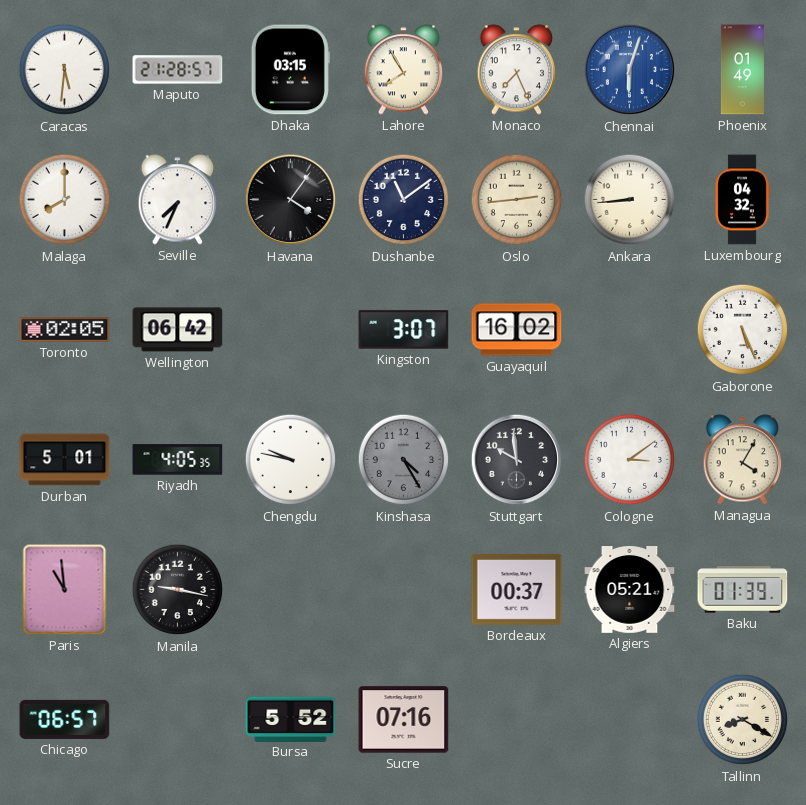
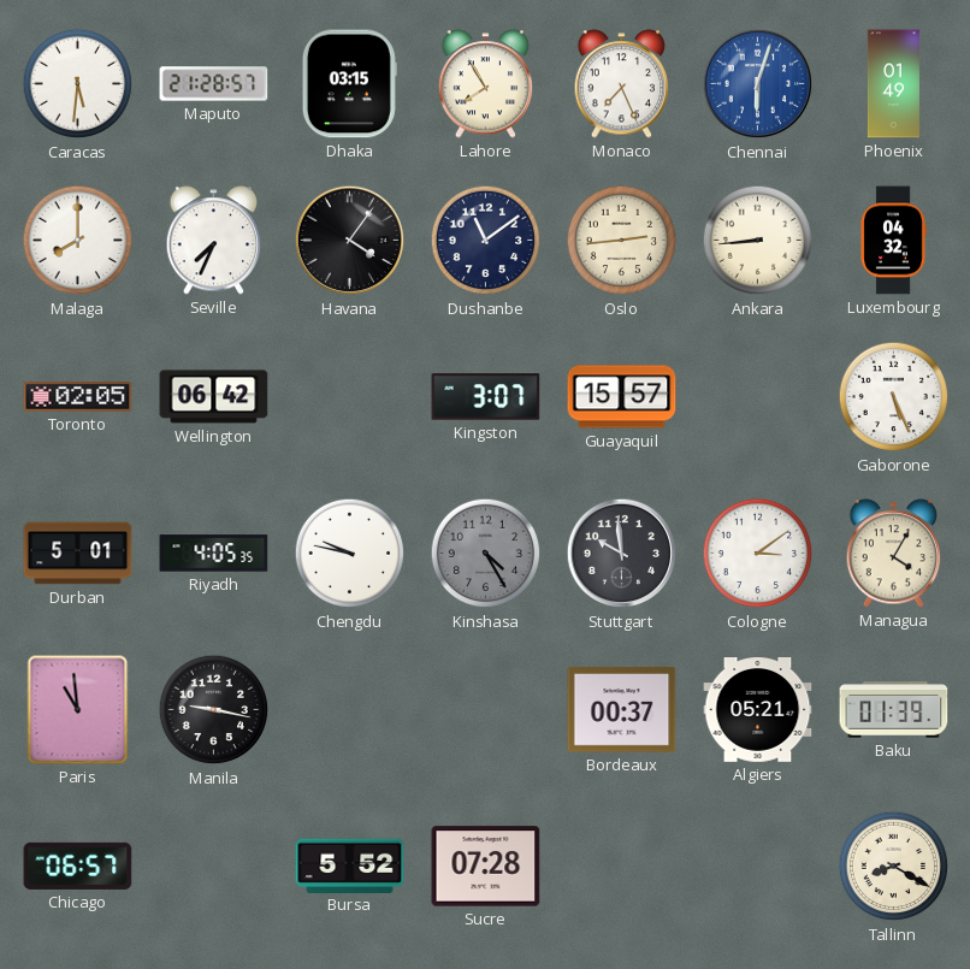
Guayaquil: 16:02 -> 15:57
Sucre: 07:16 -> 07:28
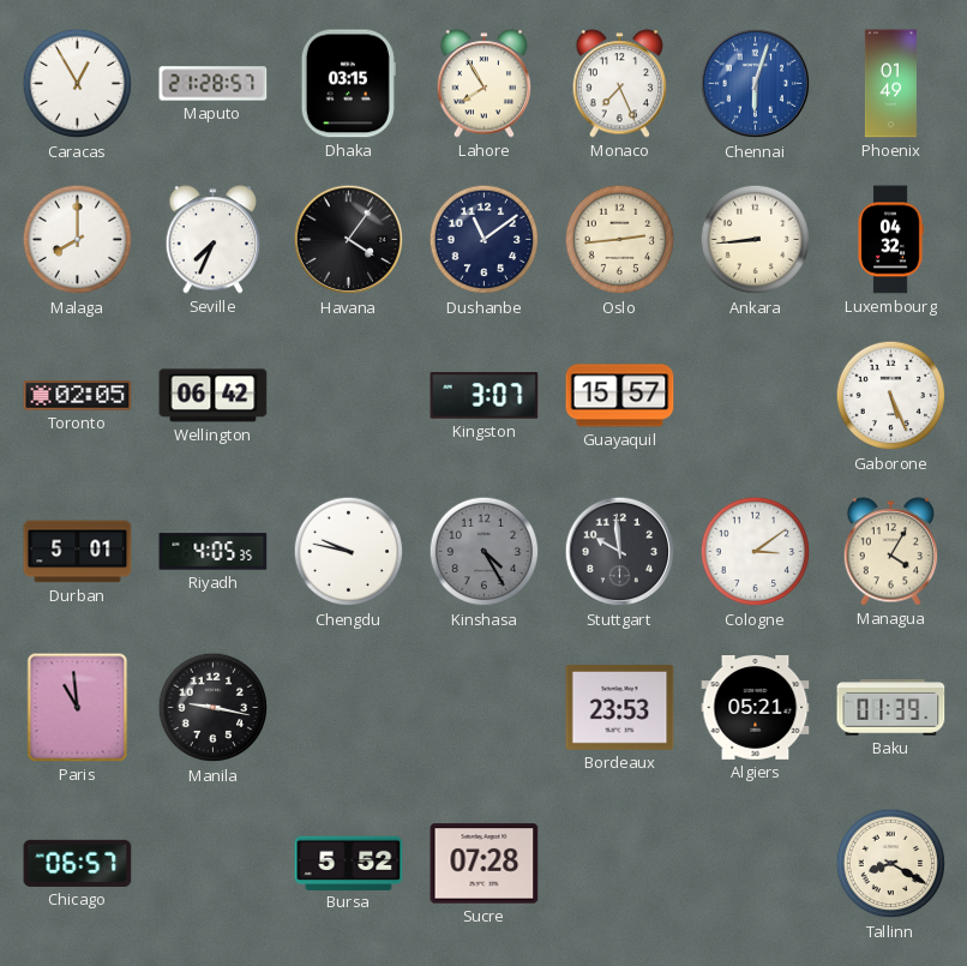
Caracas: 5:31 -> 12:55
Bordeaux: 00:37 -> 23:53
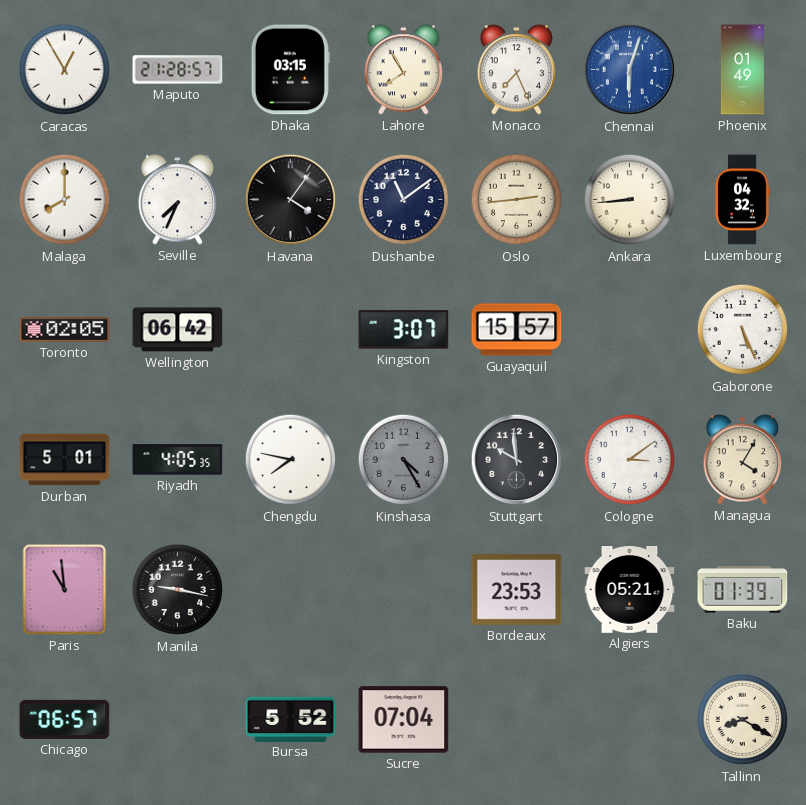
Chengdu: 9:47 -> 7:47
Sucre: 07:28 -> 07:04
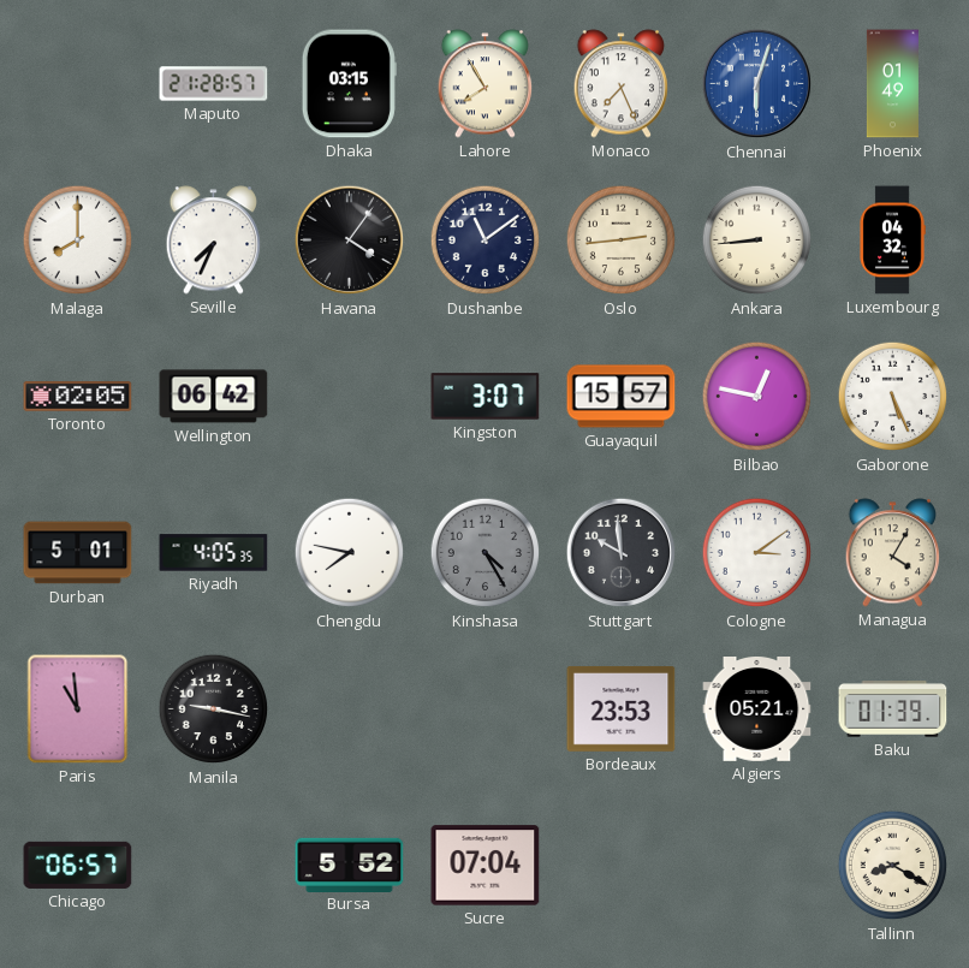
Caracas: 12:55 -> none
Bilbao: none -> 12:47
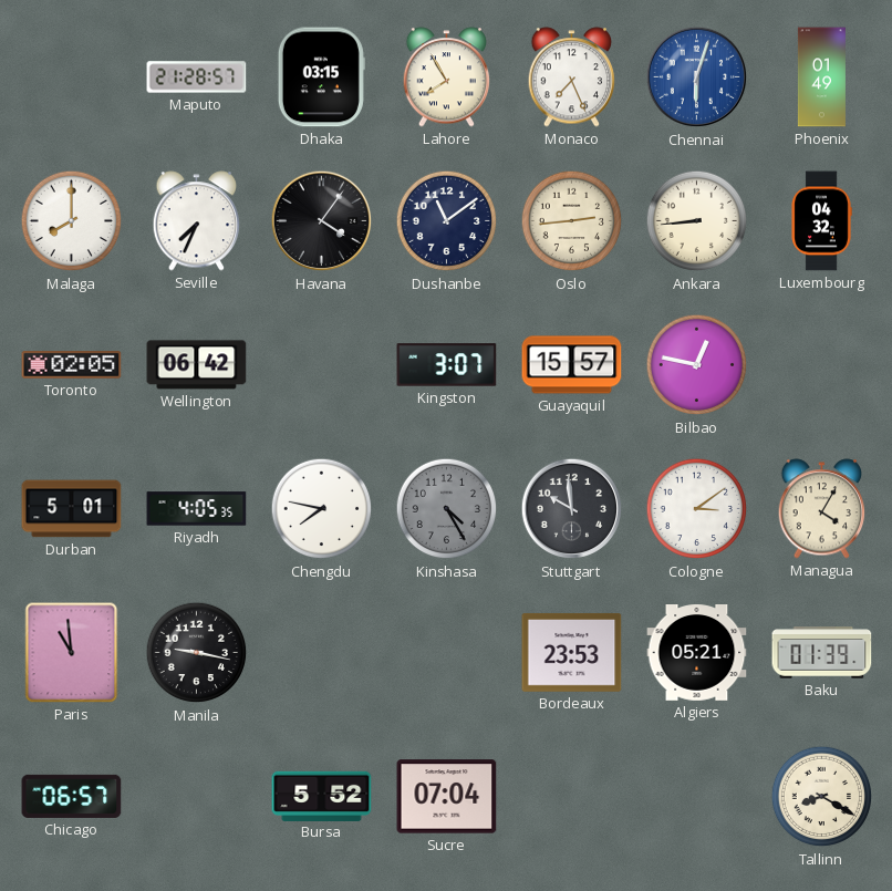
Gaborone: 5:26 -> none
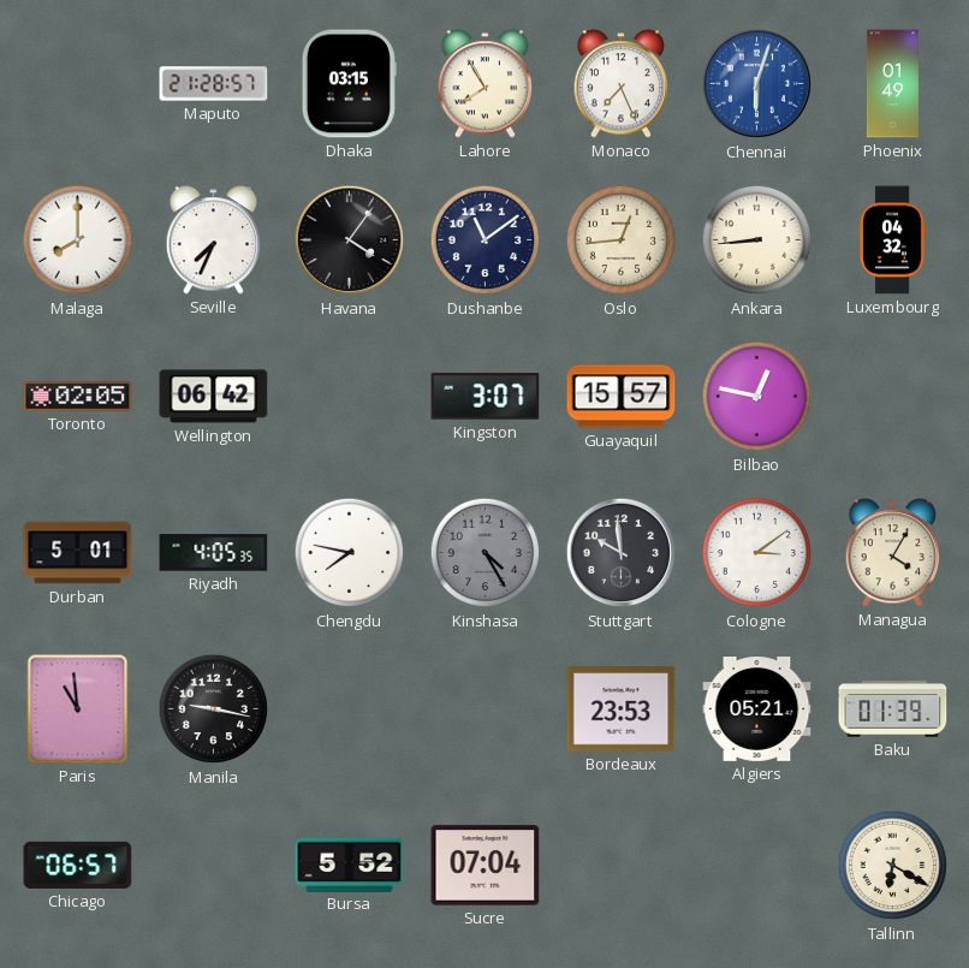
Oslo: 2:44 -> 12:44
Tallinn: 8:20 -> 6:20
